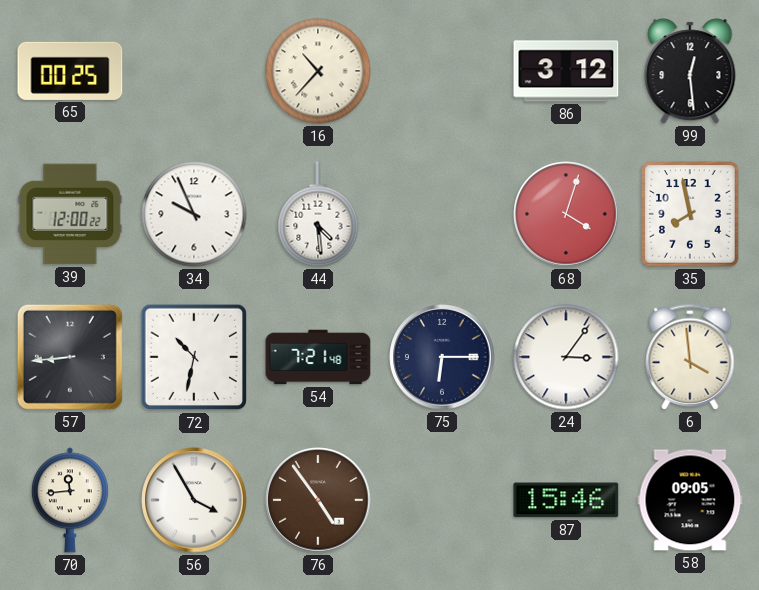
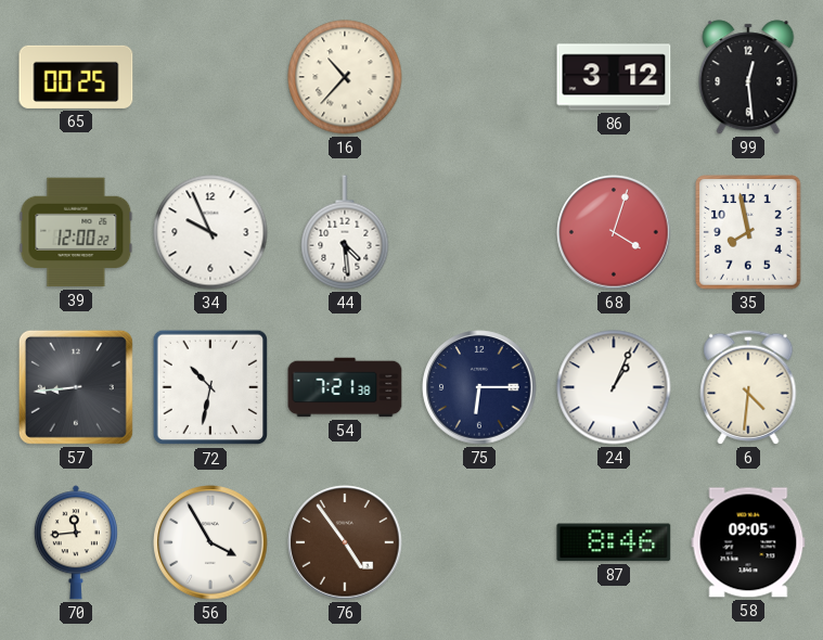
54: 7:21:48 -> 7:21:38
24: 3:06 -> 1:04
6: 3:59 -> 4:31
87: 15:46 -> 8:46
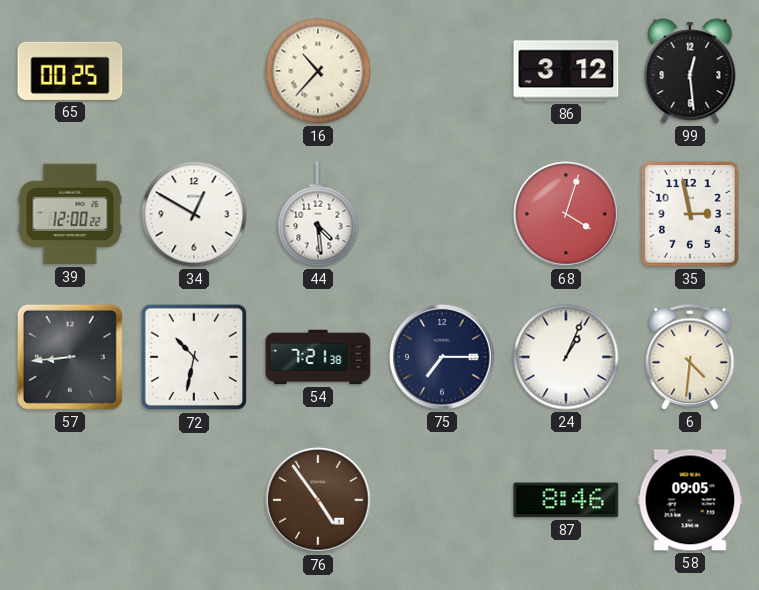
34: 9:56 -> 12:50
35: 7:58 -> 2:58
75: 6:15 -> 7:15
70: 11:44 -> none
56: 3:55 -> none
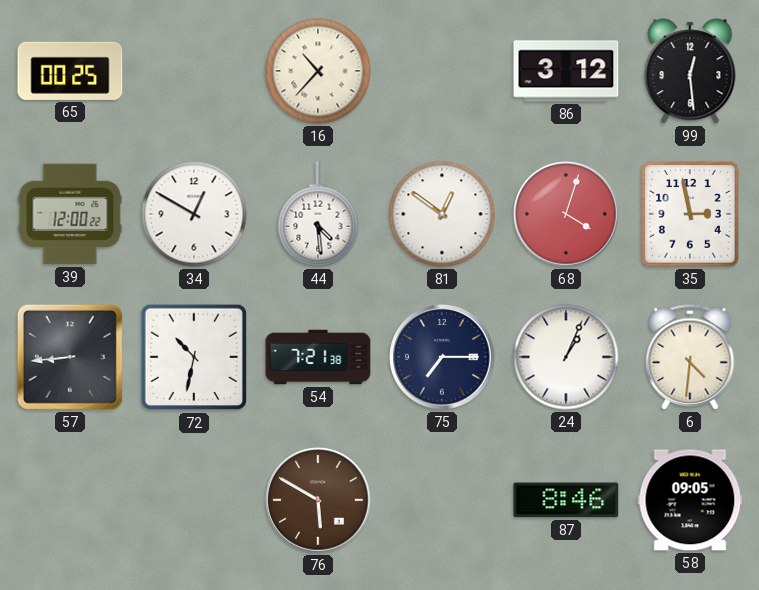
81: none -> 12:51
76: 4:54 -> 5:50
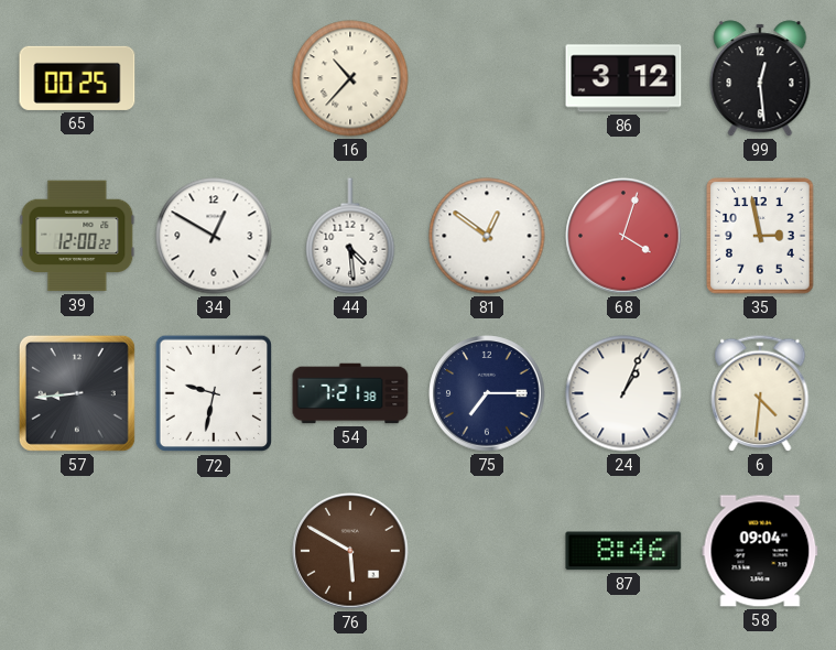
72: 10:32 -> 9:32
58: 09:05 -> 09:04
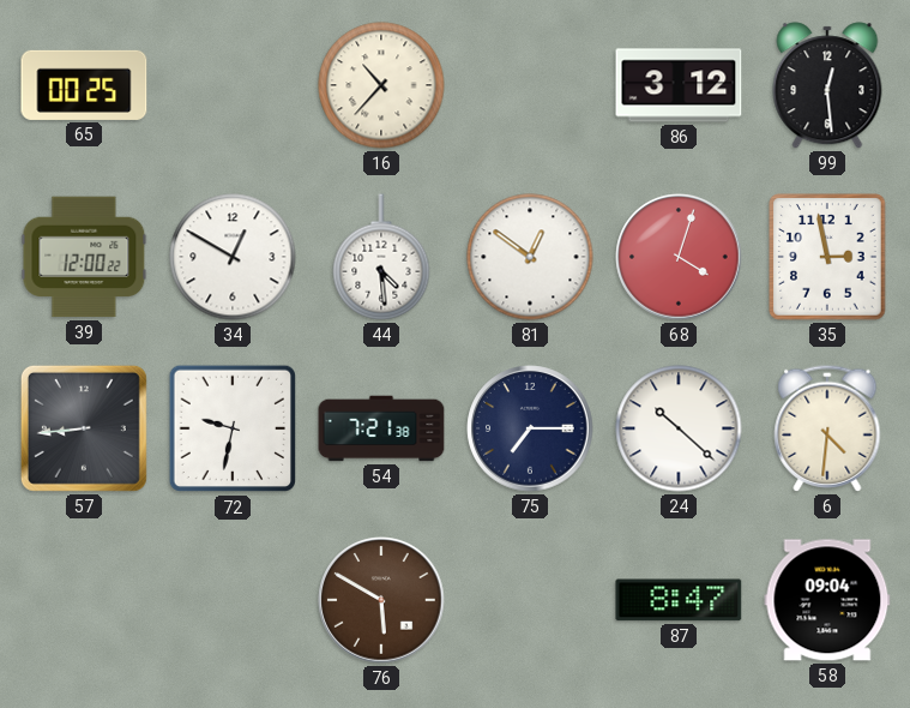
24: 1:04 -> 10:22
87: 8:46 -> 8:47
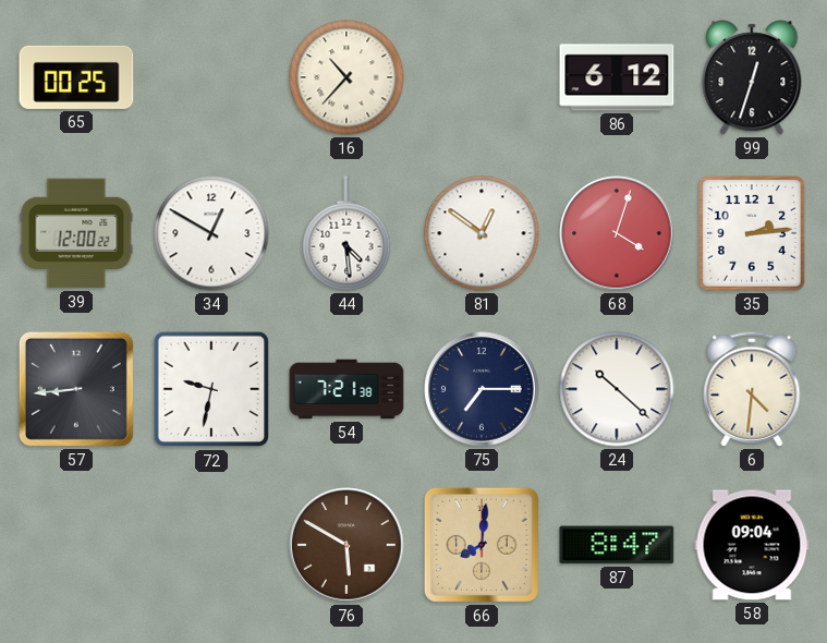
86: 3:12 -> 6:12
99: 12:29 -> 12:33
35: 2:58 -> 2:14
66: none -> 8:01
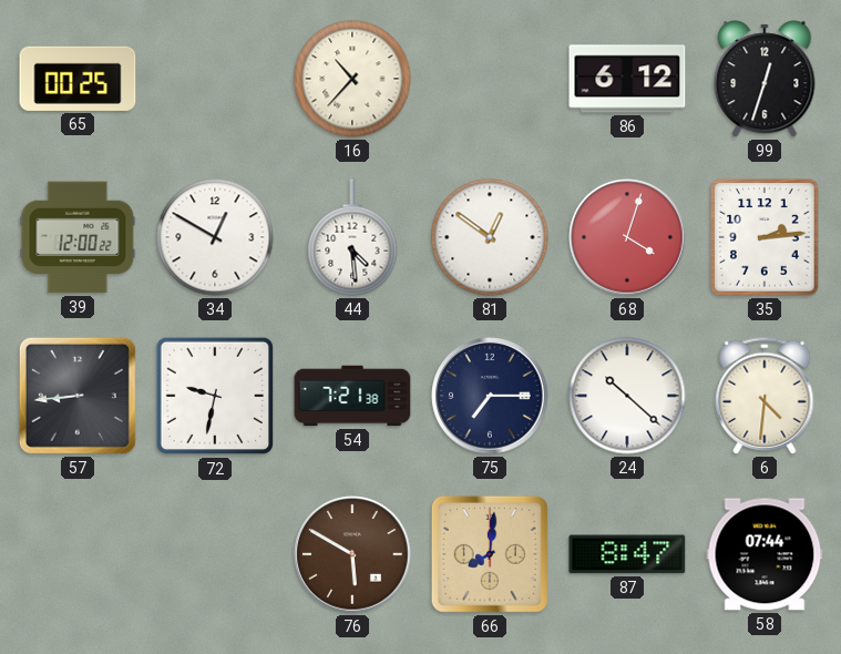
58: 09:04 -> 07:44
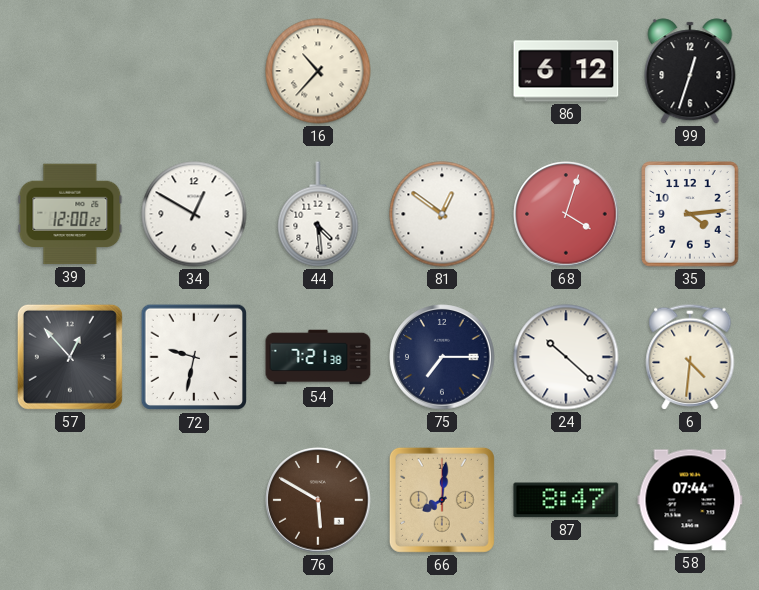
65: 00:25 -> none
35: 2:14 -> 4:14
57: 8:44 -> 12:53
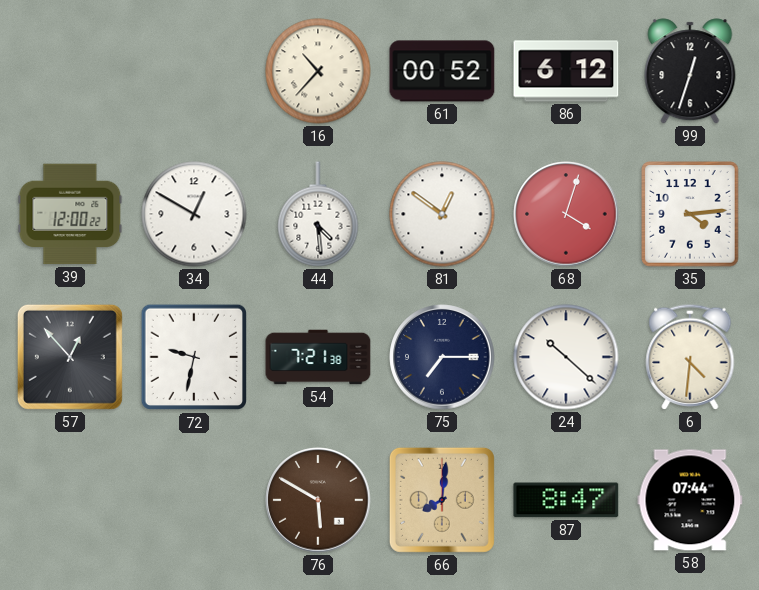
61: none -> 00:52
